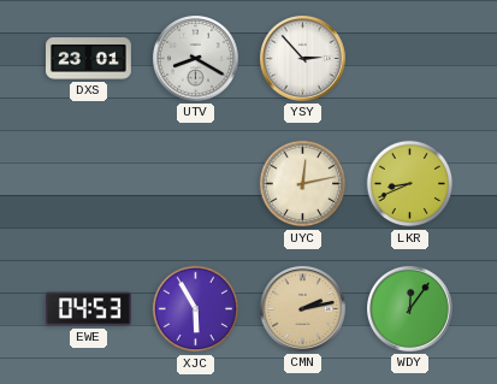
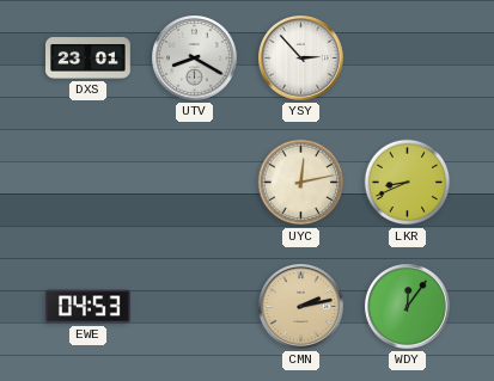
XJC: 5:55 -> none
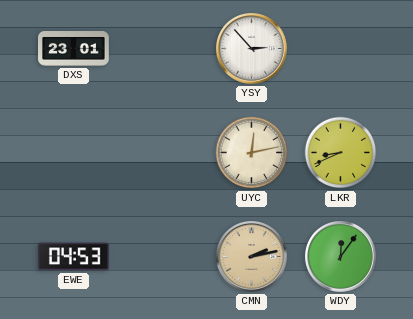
UTV: 8:20 -> none
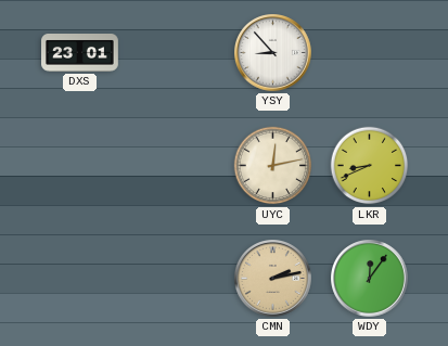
YSY: 2:53 -> 8:53
EWE: 04:53 -> none
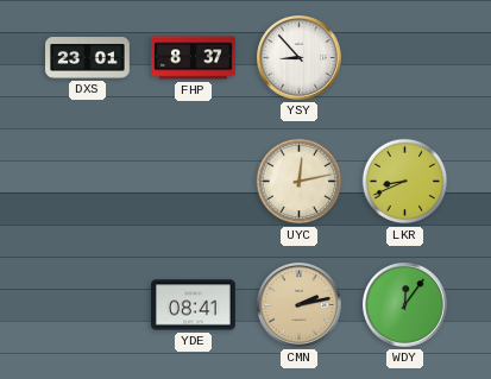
FHP: none -> 8:37
YDE: none -> 08:41
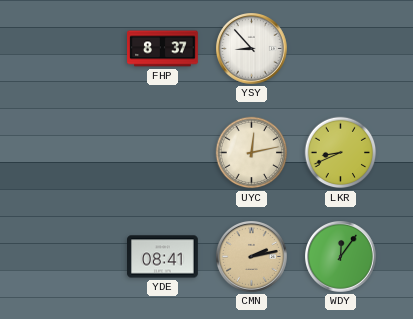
DXS: 23:01 -> none
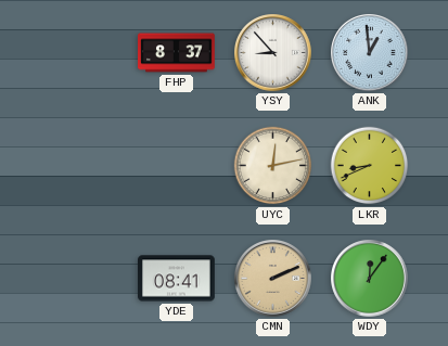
ANK: none -> 12:59
CMN: 2:13 -> 2:11
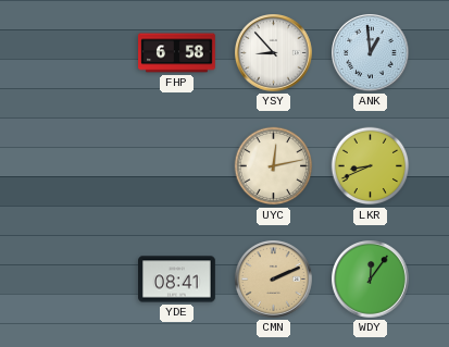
FHP: 8:37 -> 6:58
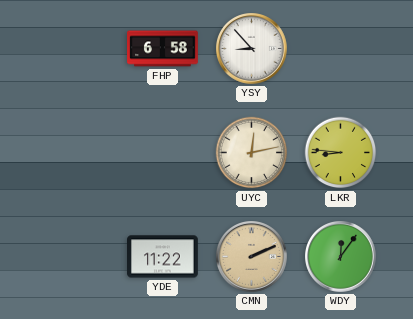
ANK: 12:59 -> none
LKR: 8:41 -> 8:46
YDE: 08:41 -> 11:22
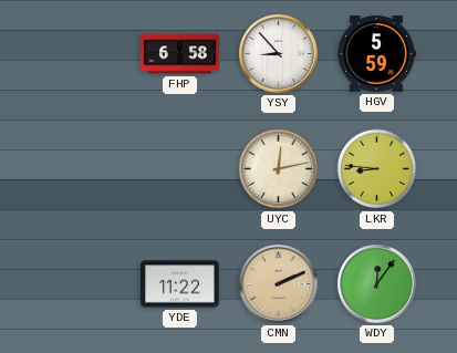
HGV: none -> 5:59
